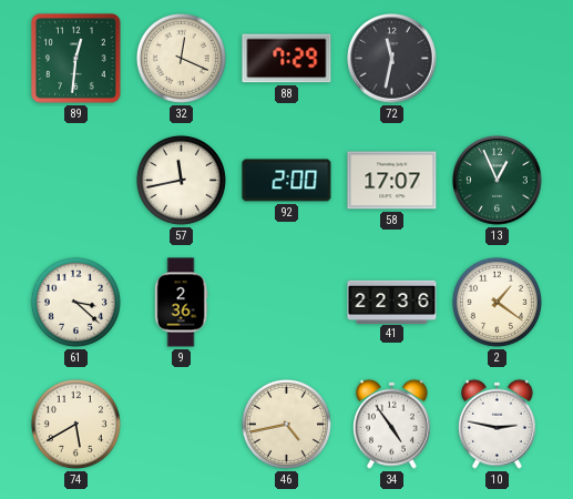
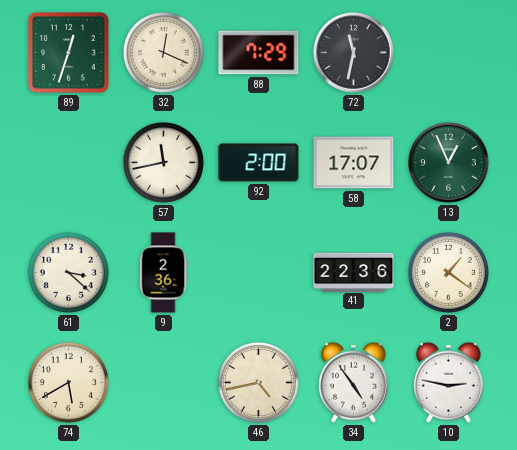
89: 12:31 -> 12:33
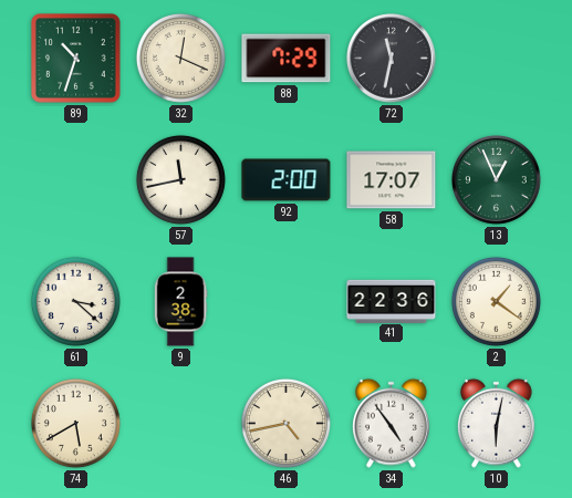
89: 12:33 -> 10:33
9: 2:36 -> 2:38
10: 2:47 -> 6:02
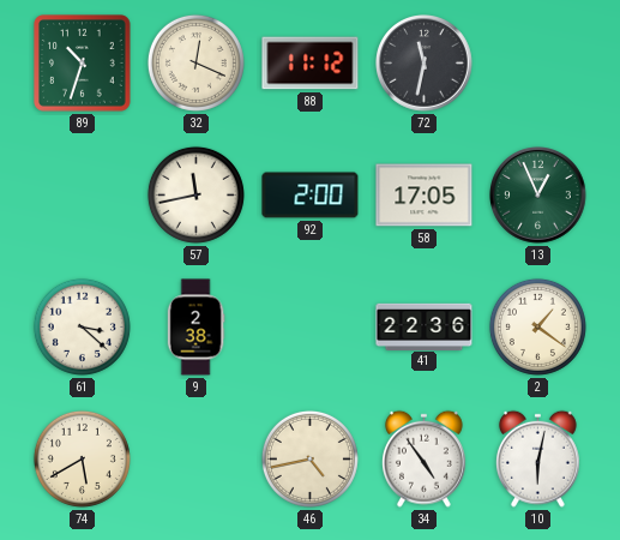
88: 7:29 -> 11:12
58: 17:07 -> 17:05
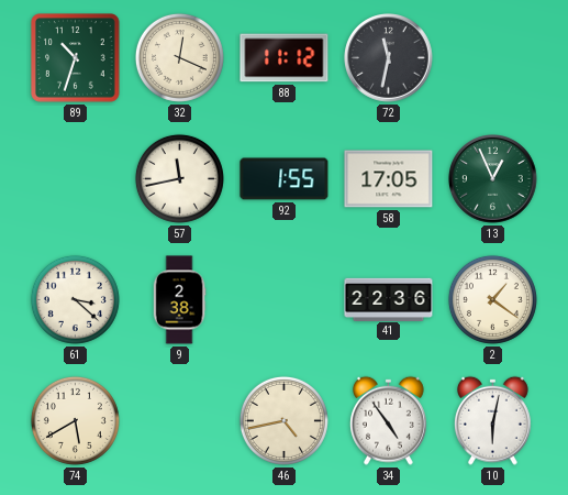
92: 2:00 -> 1:55
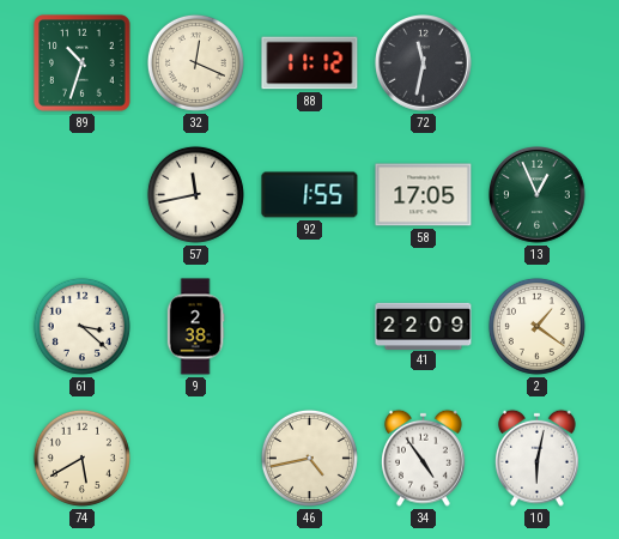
41: 22:36 -> 22:09
